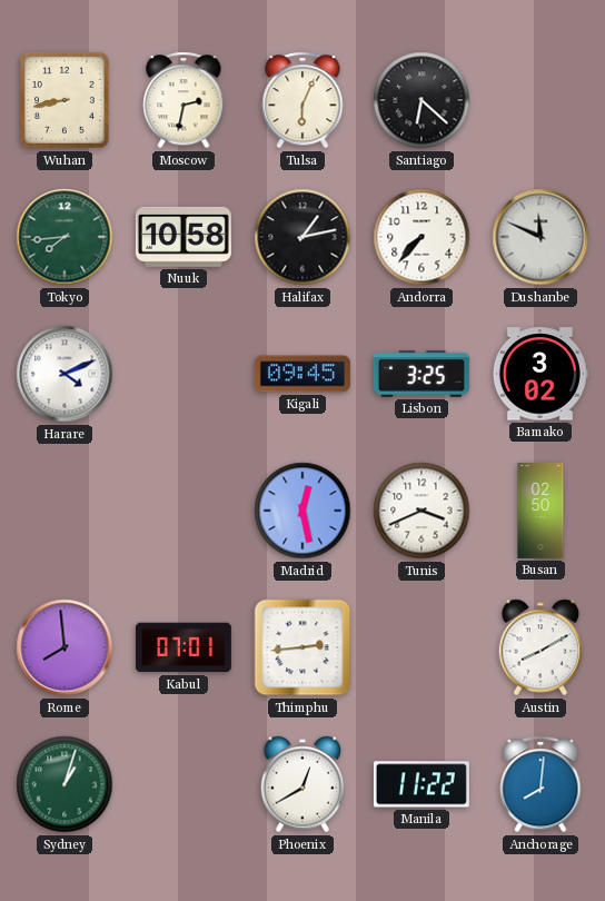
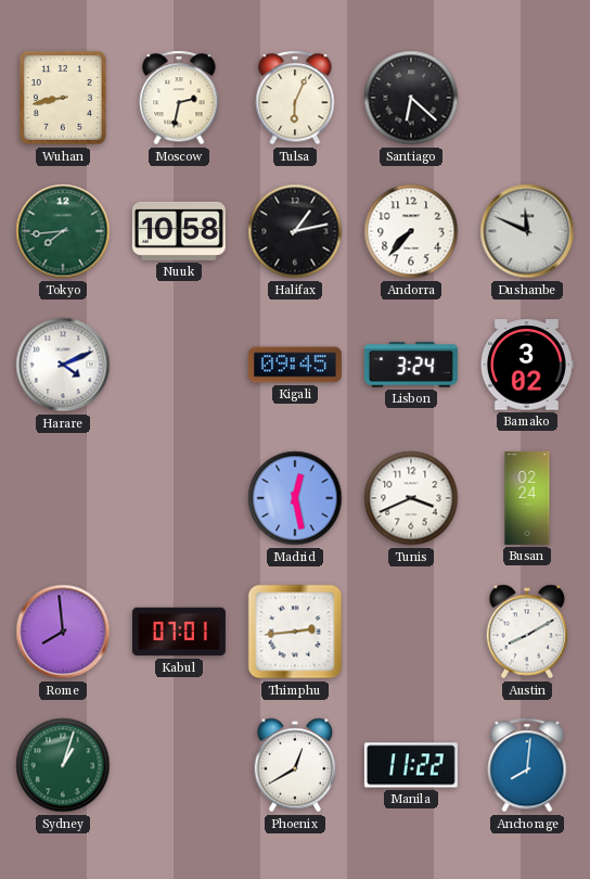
Lisbon: 3:25 -> 3:24
Busan: 02:50 -> 02:24
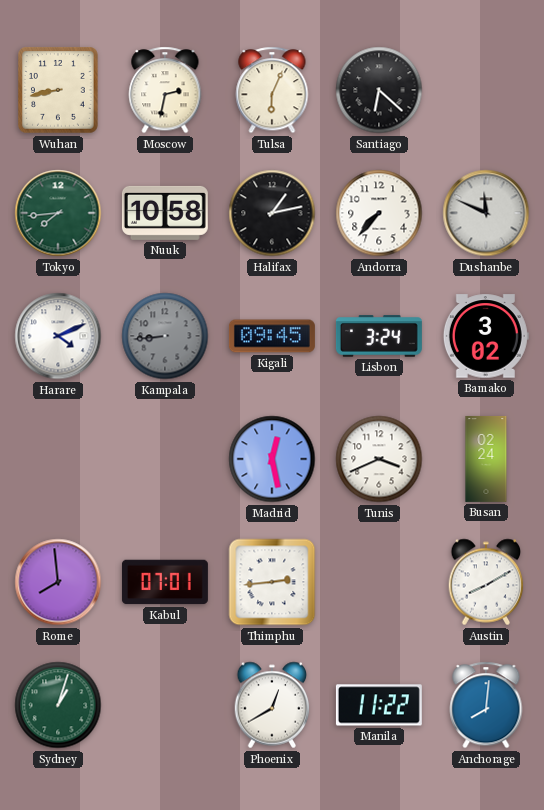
Kampala: none -> 8:44
